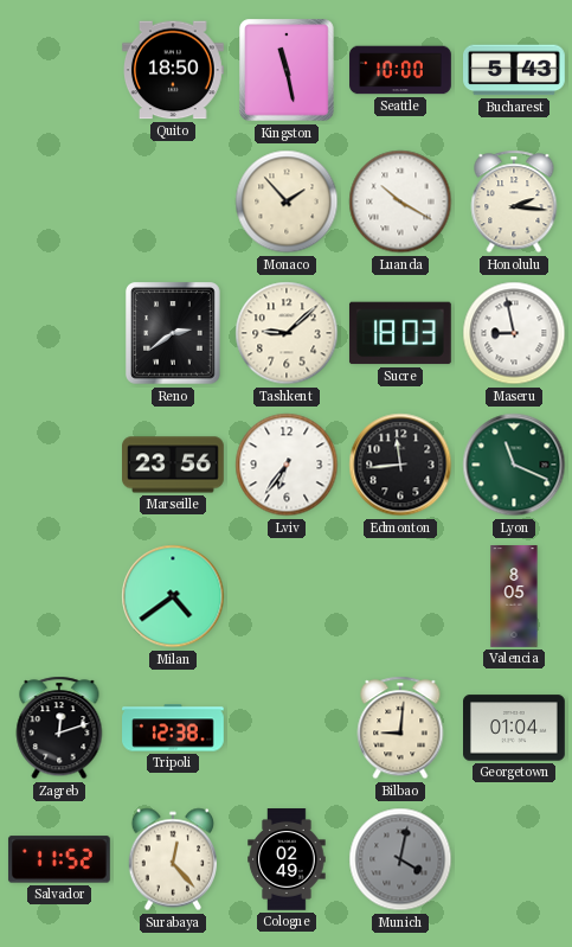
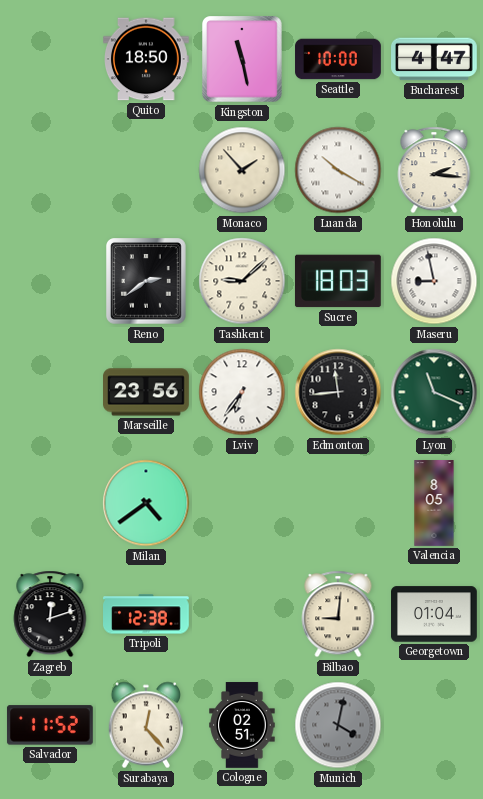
Bucharest: 5:43 -> 4:47
Cologne: 02:49 -> 02:51
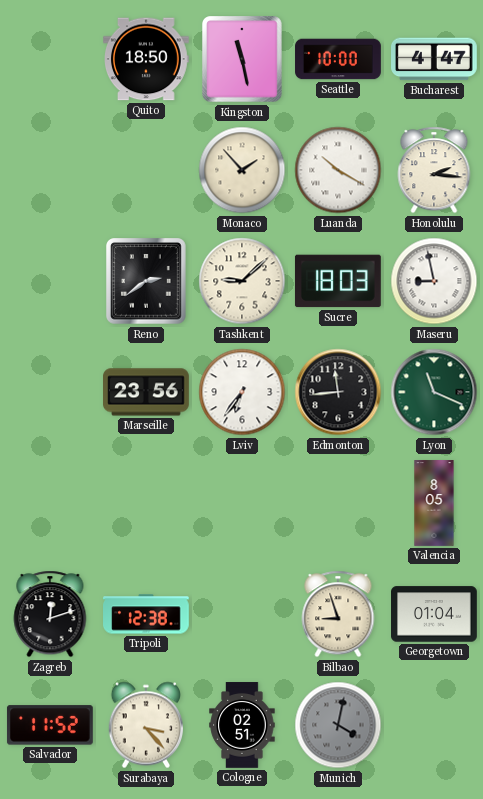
Milan: 4:39 -> none
Bilbao: 9:01 -> 8:57
Surabaya: 12:23 -> 3:23
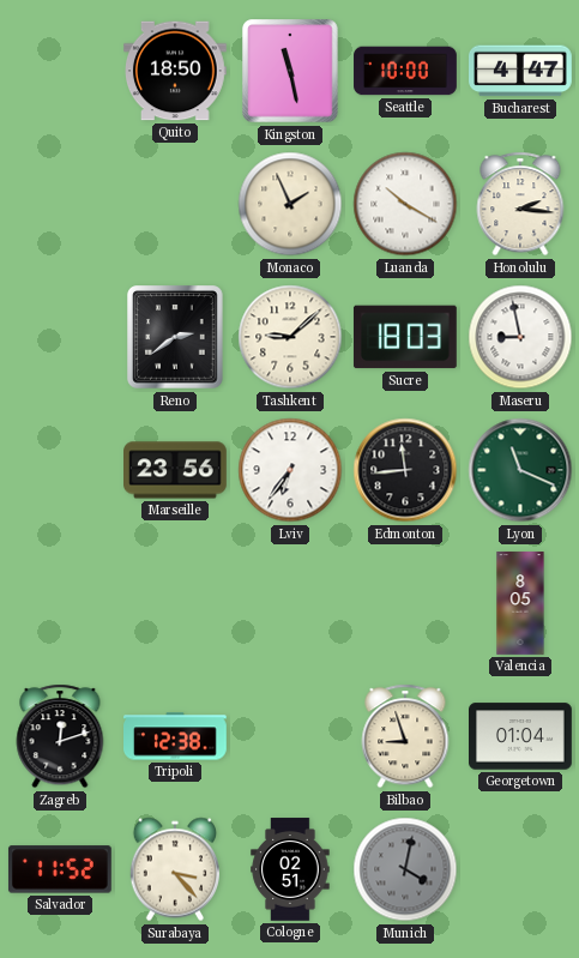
Monaco: 1:53 -> 1:56
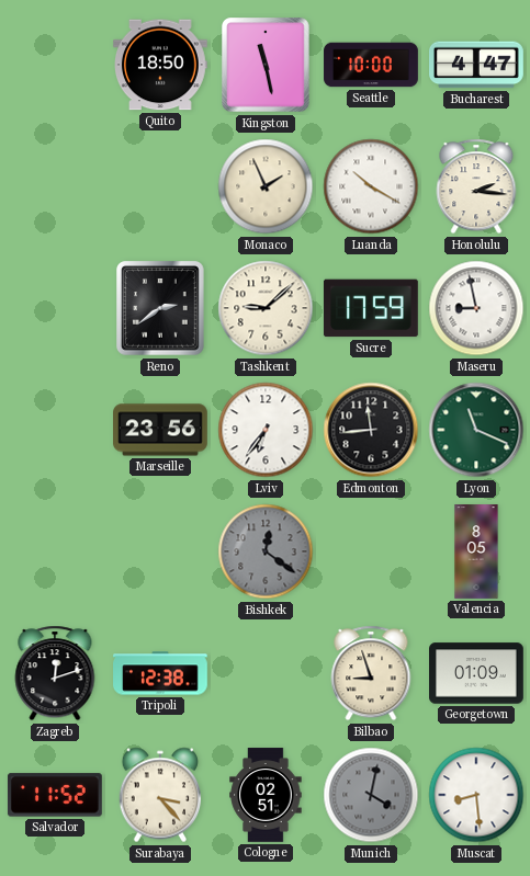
Sucre: 18:03 -> 17:59
Bishkek: none -> 12:21
Georgetown: 01:04 -> 01:09
Muscat: none -> 8:29
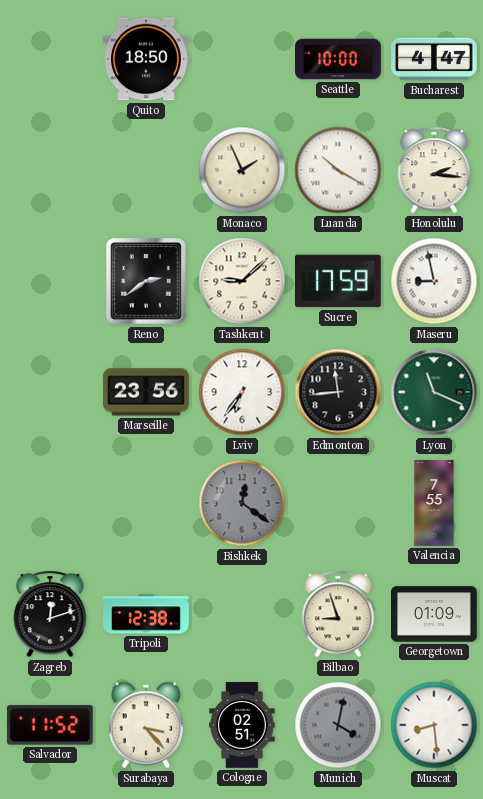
Kingston: 11:28 -> none
Valencia: 8:05 -> 7:55
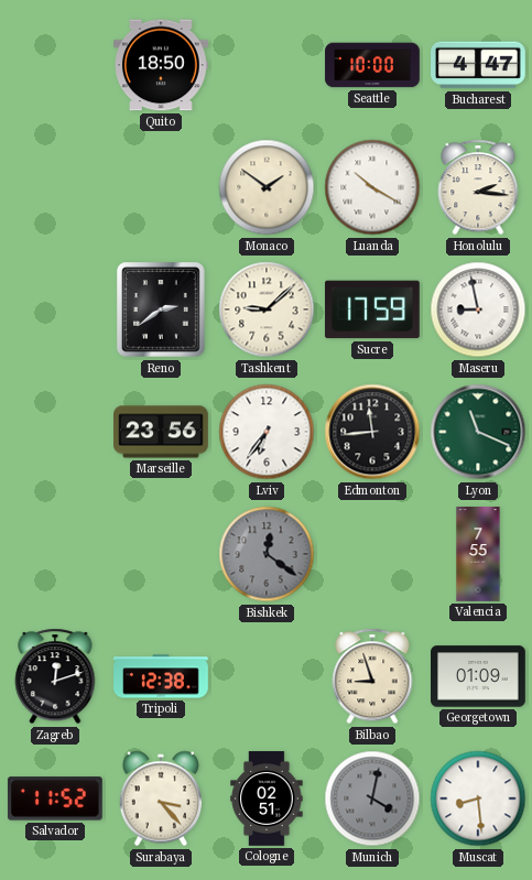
Monaco: 1:56 -> 1:51
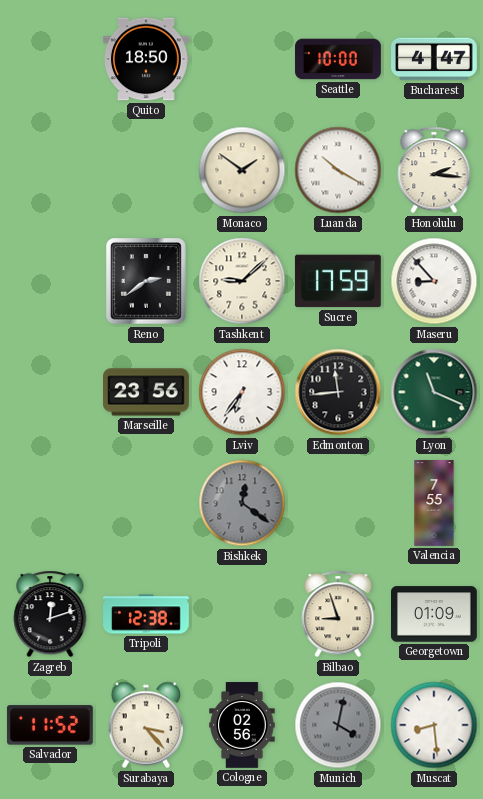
Maseru: 8:58 -> 8:53
Cologne: 02:51 -> 02:56
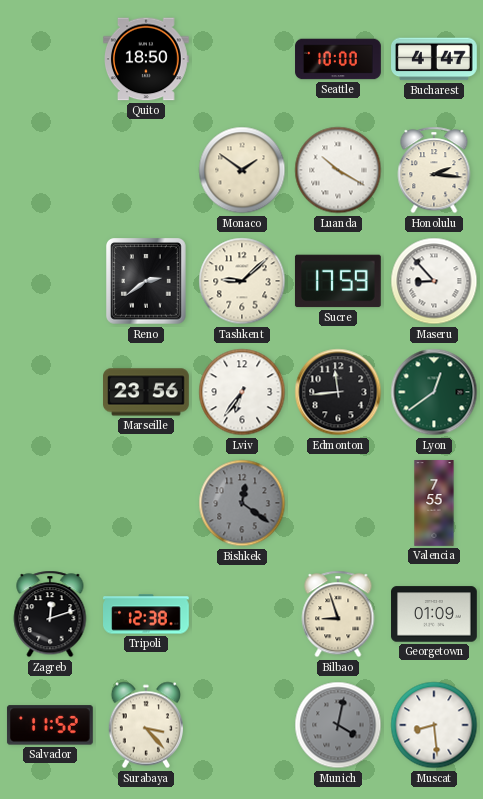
Lyon: 11:19 -> 12:39
Cologne: 02:56 -> none
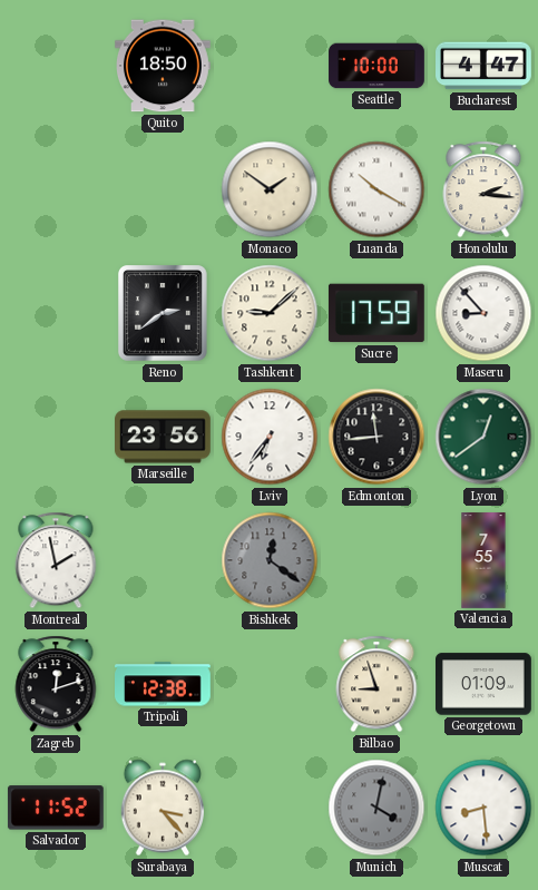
Montreal: none -> 1:58
